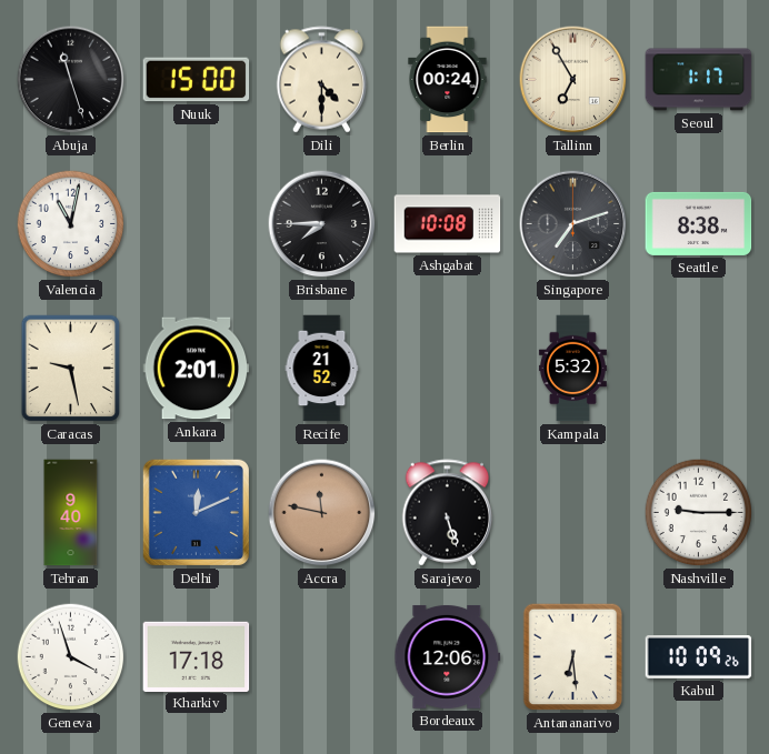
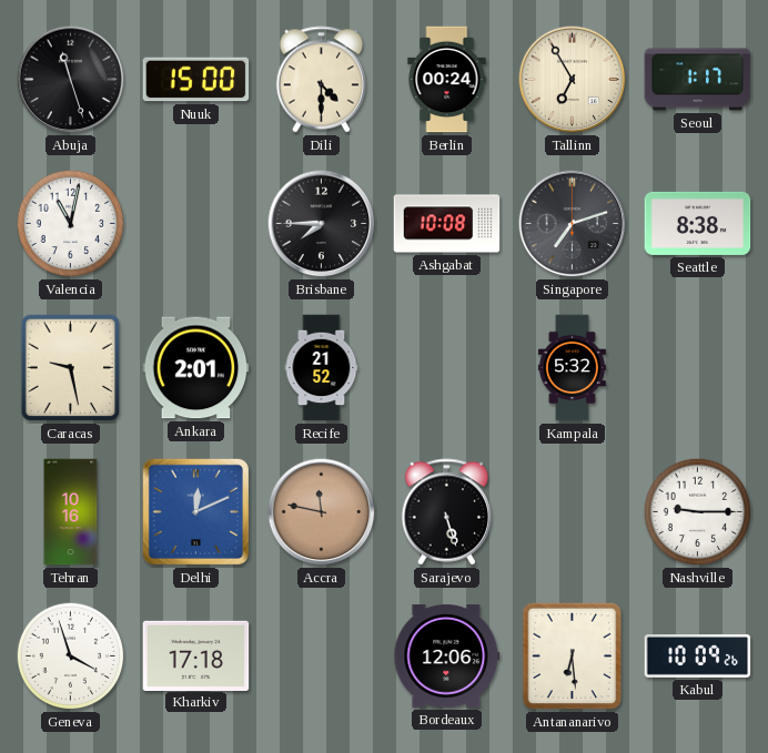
Tehran: 9:40 -> 10:16
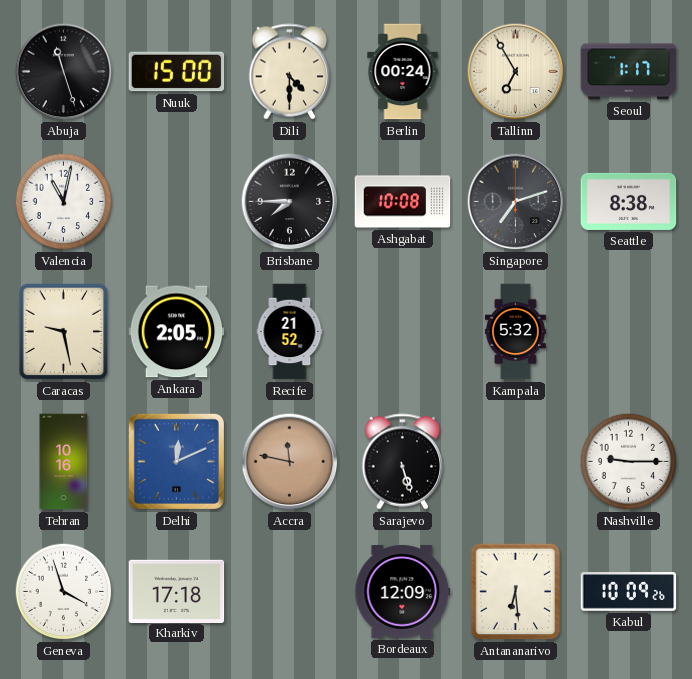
Ankara: 2:01 -> 2:05
Bordeaux: 12:06 -> 12:09
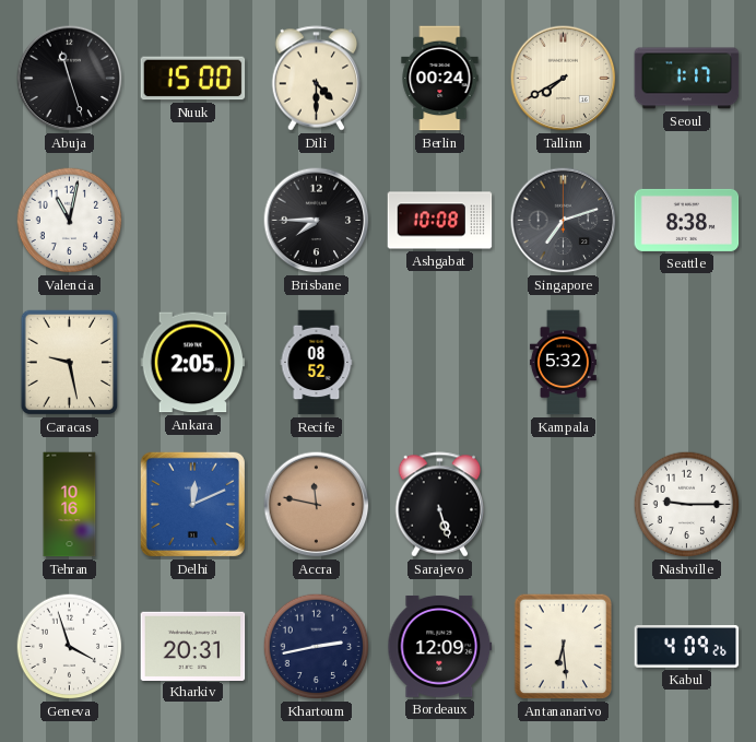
Tallinn: 6:55 -> 7:40
Recife: 21:52 -> 08:52
Kharkiv: 17:18 -> 20:31
Khartoum: none -> 2:43
Kabul: 10:09 -> 4:09
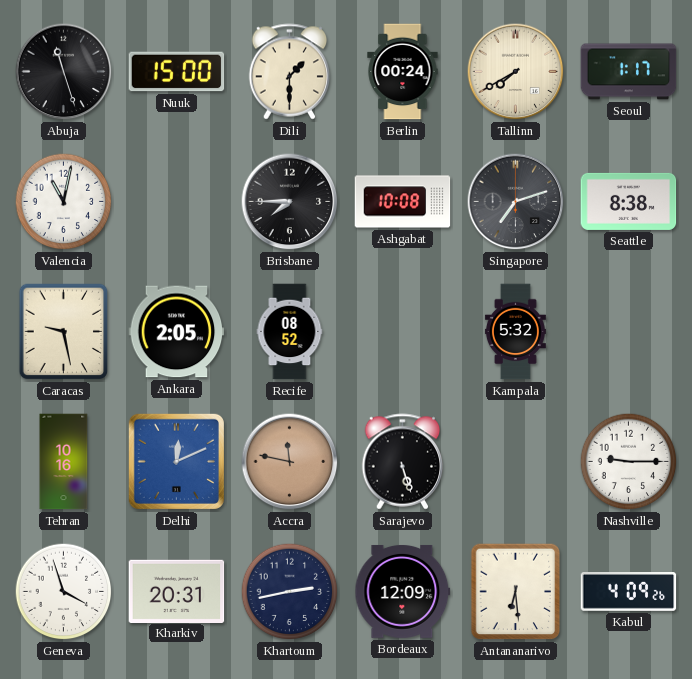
Dili: 4:30 -> 1:30
